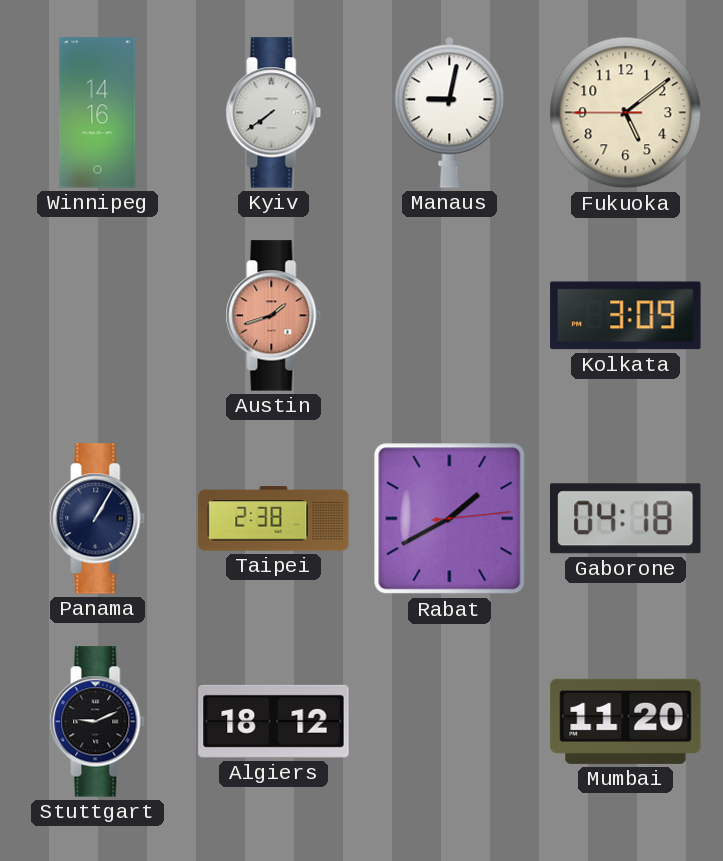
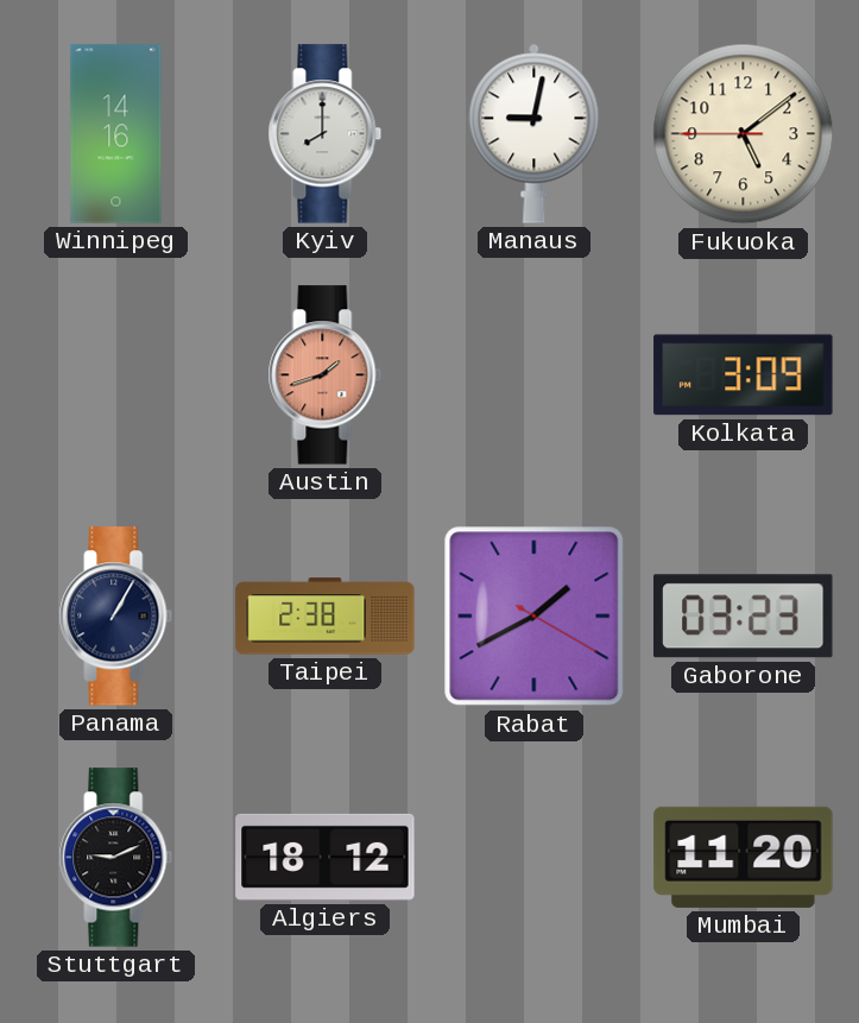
Kyiv: 7:39 -> 8:00
Rabat: 1:40:14 -> 1:40:20
Gaborone: 04:18 -> 03:23
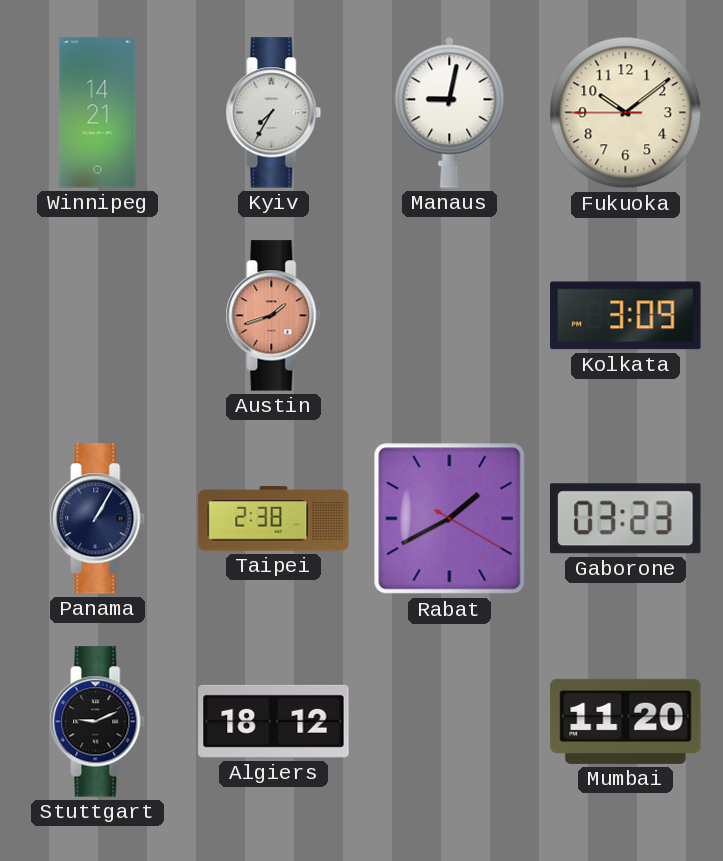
Winnipeg: 14:16 -> 14:21
Kyiv: 8:00 -> 7:35
Fukuoka: 5:08 -> 10:08
